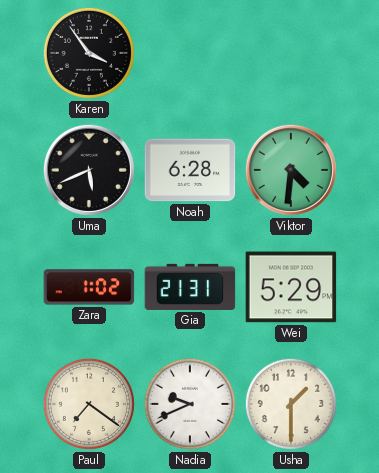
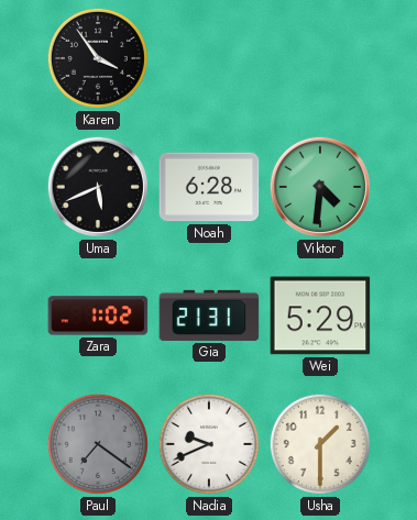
Paul dial: cream -> grey
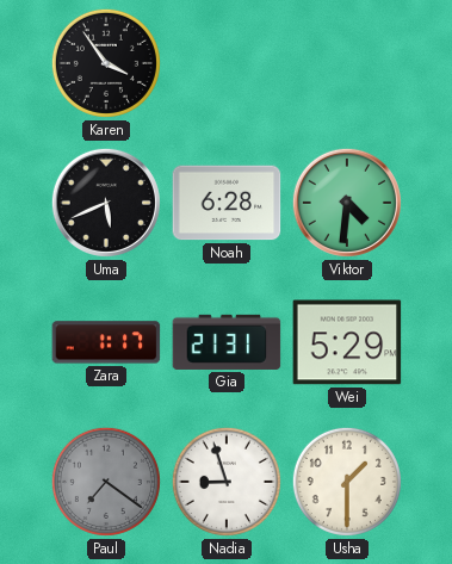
Zara: 1:02 -> 1:17
Nadia: 9:41 -> 8:57
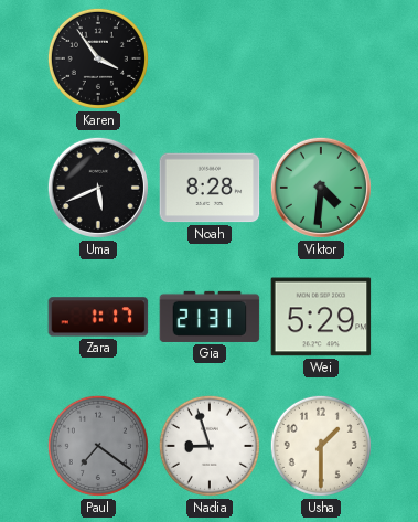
Noah: 6:28 -> 8:28
